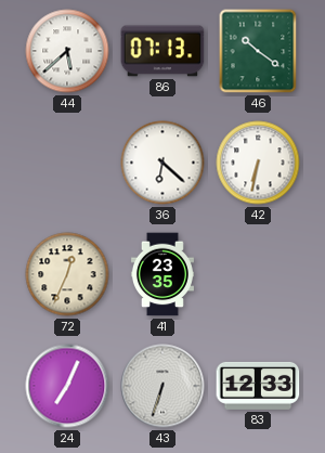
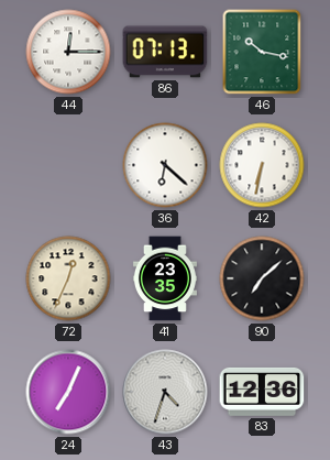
44: 5:38 -> 12:15
46: 10:21 -> 10:17
90: none -> 7:08
43: 6:33 -> 4:33
83: 12:33 -> 12:36
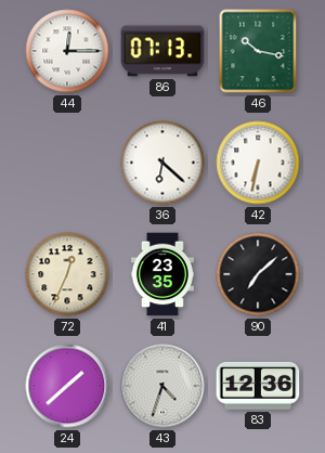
24: 7:04 -> 1:38
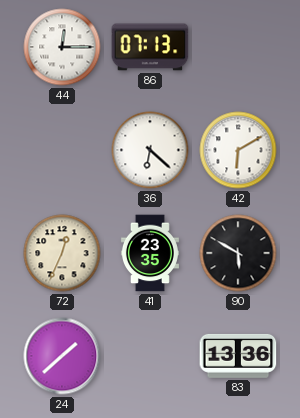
46: 10:17 -> none
42: 6:32 -> 6:10
90: 7:08 -> 5:50
43: 4:33 -> none
83: 12:36 -> 13:36
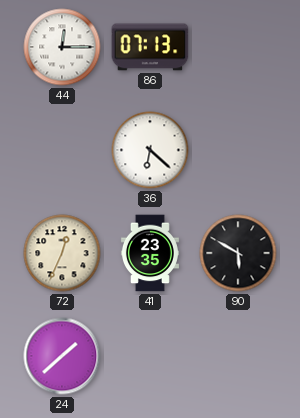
42: 6:10 -> none
83: 13:36 -> none
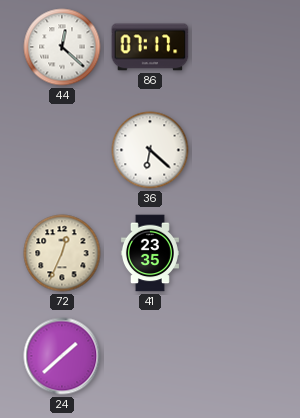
44: 12:15 -> 12:22
86: 07:13 -> 07:17
90: 5:50 -> none
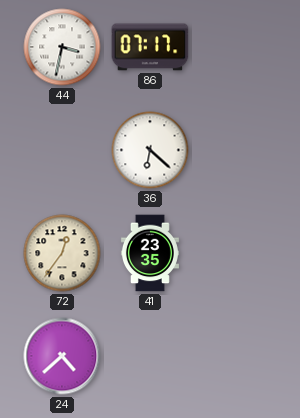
44: 12:22 -> 3:32
72: 12:34 -> 12:36
24: 1:38 -> 4:38
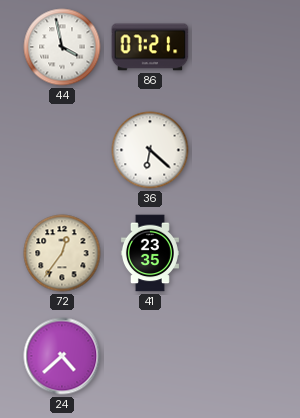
44: 3:32 -> 3:58
86: 07:17 -> 07:21
